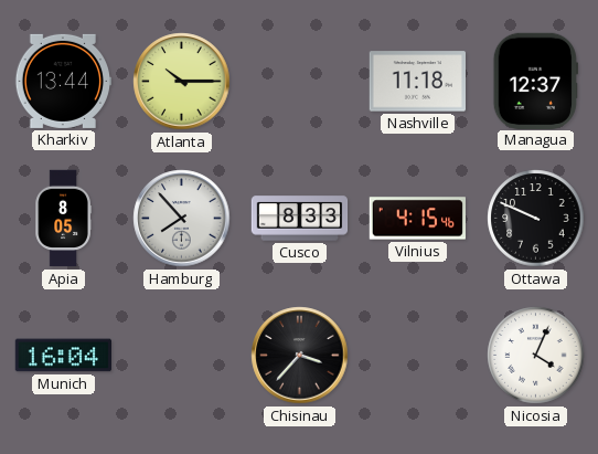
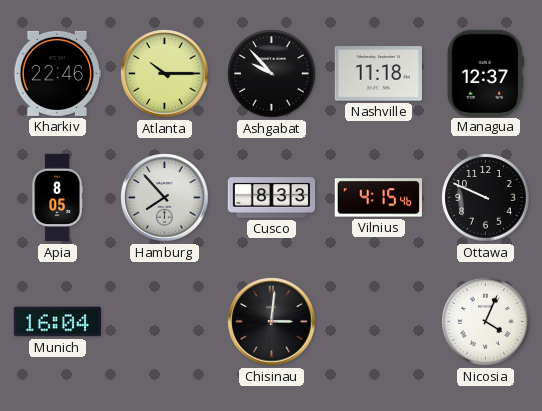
Kharkiv: 13:44 -> 22:46
Ashgabat: none -> 9:53
Chisinau: 3:37 -> 3:01
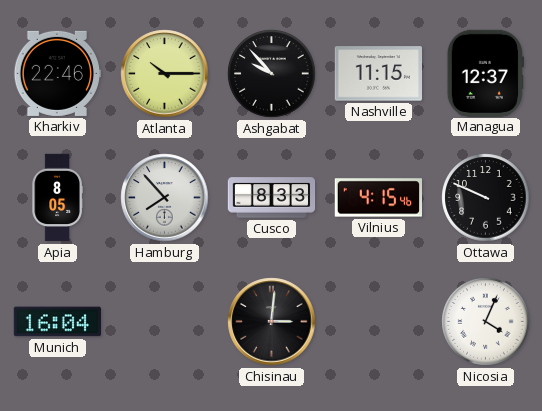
Nashville: 11:18 -> 11:15
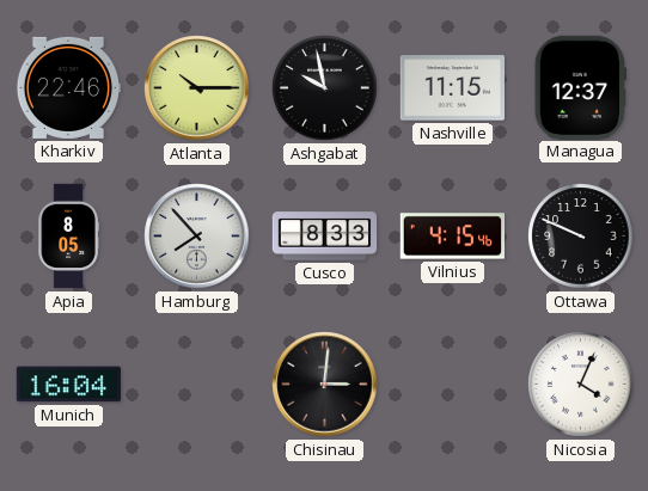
Ashgabat: 9:53 -> 9:58
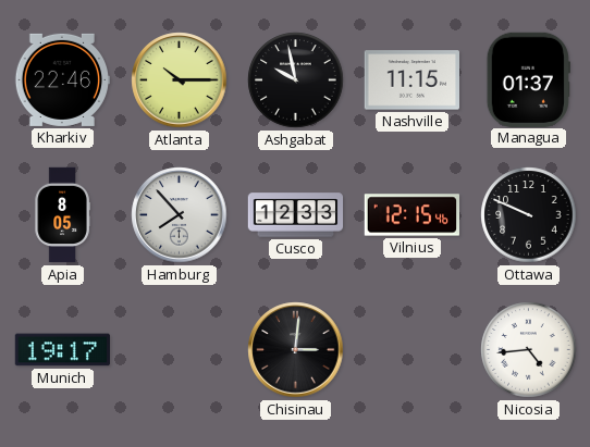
Managua: 12:37 -> 01:37
Cusco: 8:33 -> 12:33
Vilnius: 4:15 -> 12:15
Munich: 16:04 -> 19:17
Nicosia: 4:04 -> 4:44
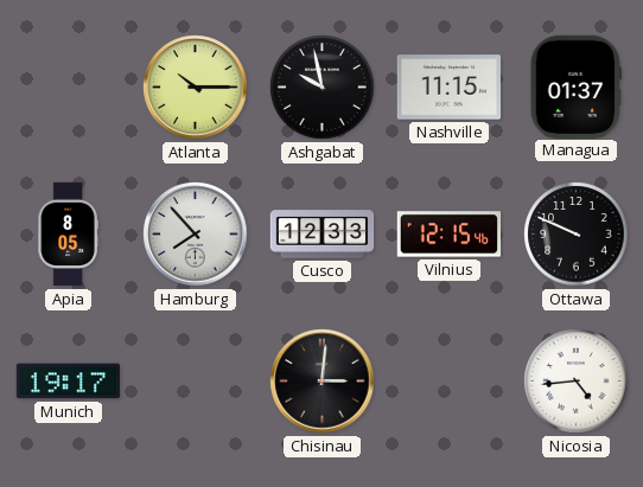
Kharkiv: 22:46 -> none
